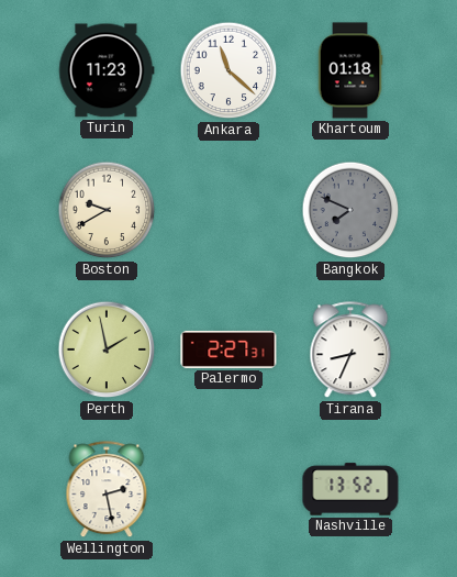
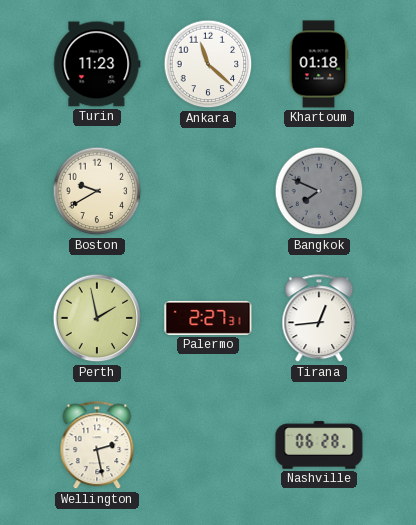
Tirana: 8:34 -> 12:44
Nashville: 13:52 -> 06:28
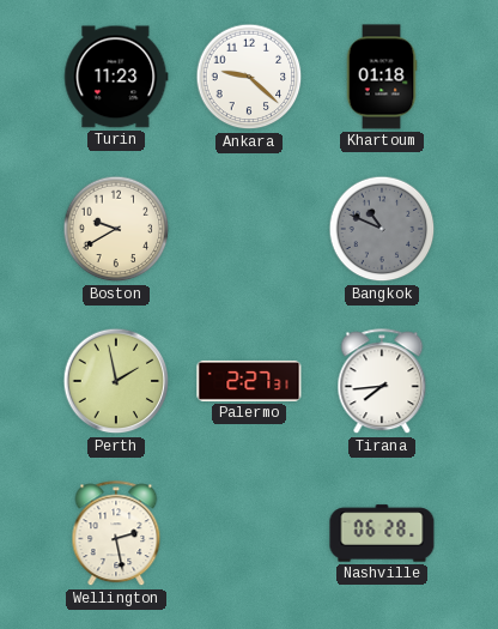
Ankara: 11:22 -> 9:22
Bangkok: 7:49 -> 10:49
Tirana: 12:44 -> 7:44
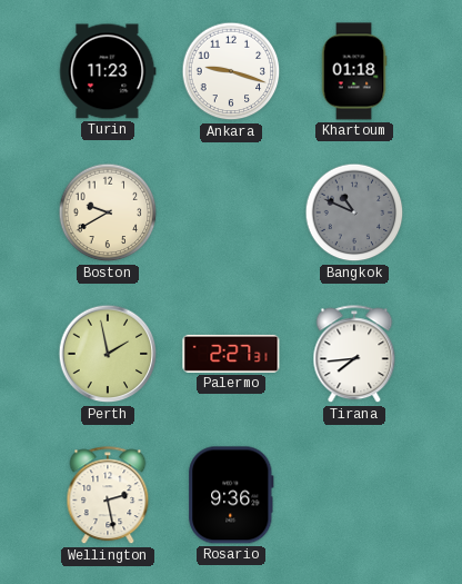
Ankara: 9:22 -> 9:18
Rosario: none -> 9:36
Nashville: 06:28 -> none
